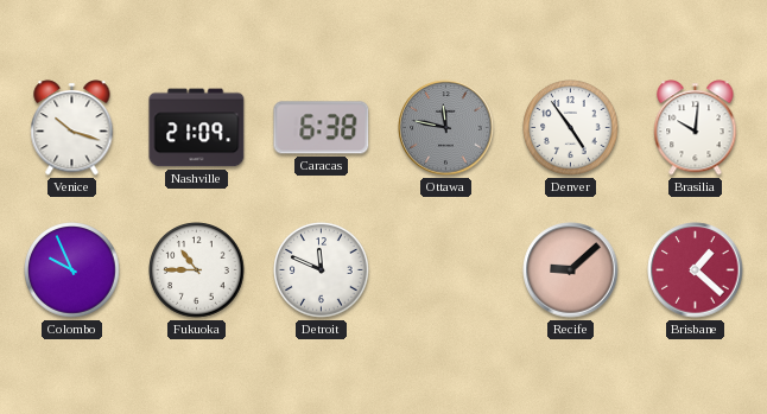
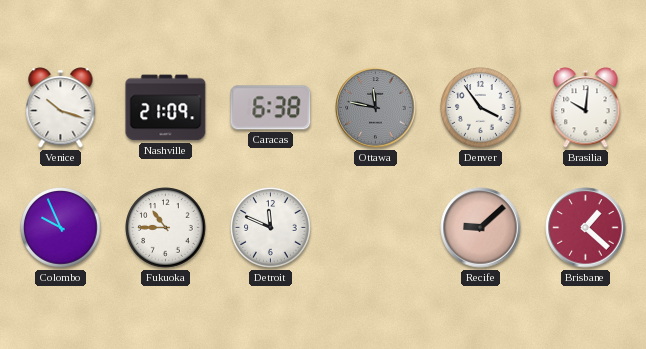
Denver: 4:54 -> 3:54
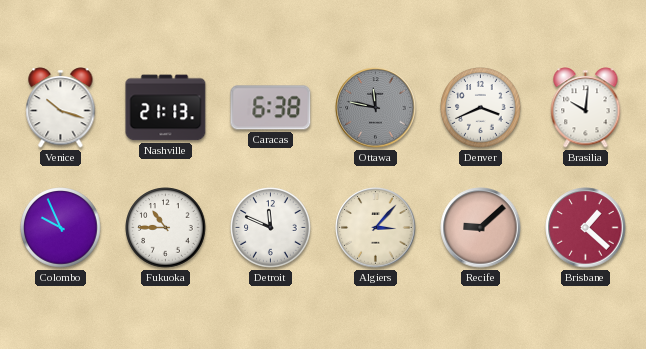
Nashville: 21:09 -> 21:13
Denver: 3:54 -> 3:41
Algiers: none -> 3:07
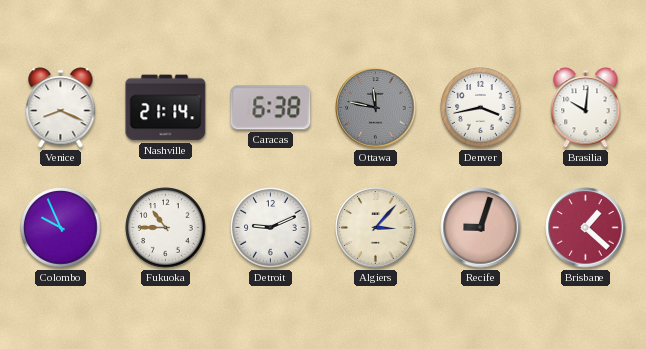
Venice: 10:18 -> 8:19
Nashville: 21:13 -> 21:14
Denver: 3:41 -> 3:43
Detroit: 11:49 -> 9:11
Recife: 9:08 -> 9:03
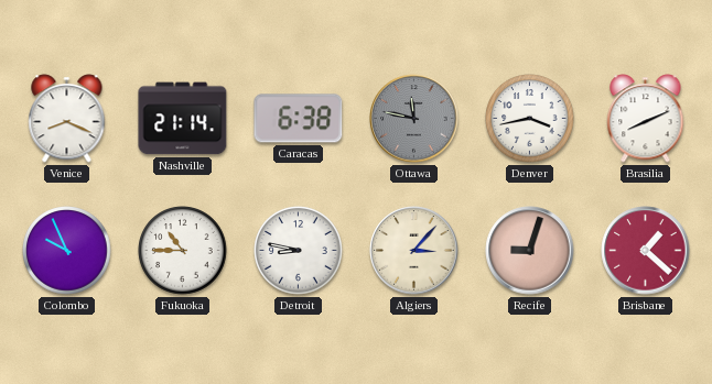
Brasilia: 10:01 -> 8:11
Detroit: 9:11 -> 8:47
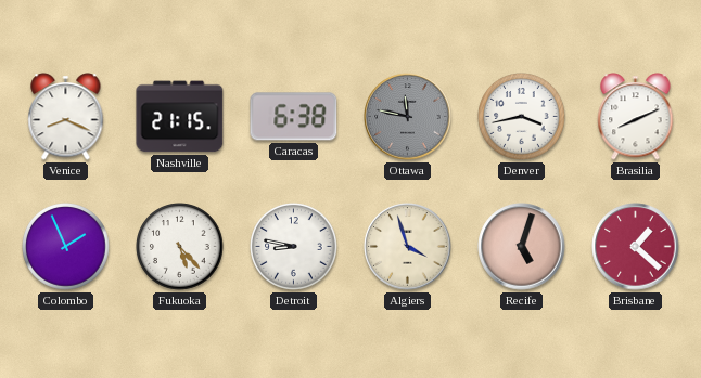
Nashville: 21:14 -> 21:15
Colombo: 9:56 -> 1:56
Fukuoka: 10:45 -> 5:23
Algiers: 3:07 -> 3:57
Recife: 9:03 -> 5:03
